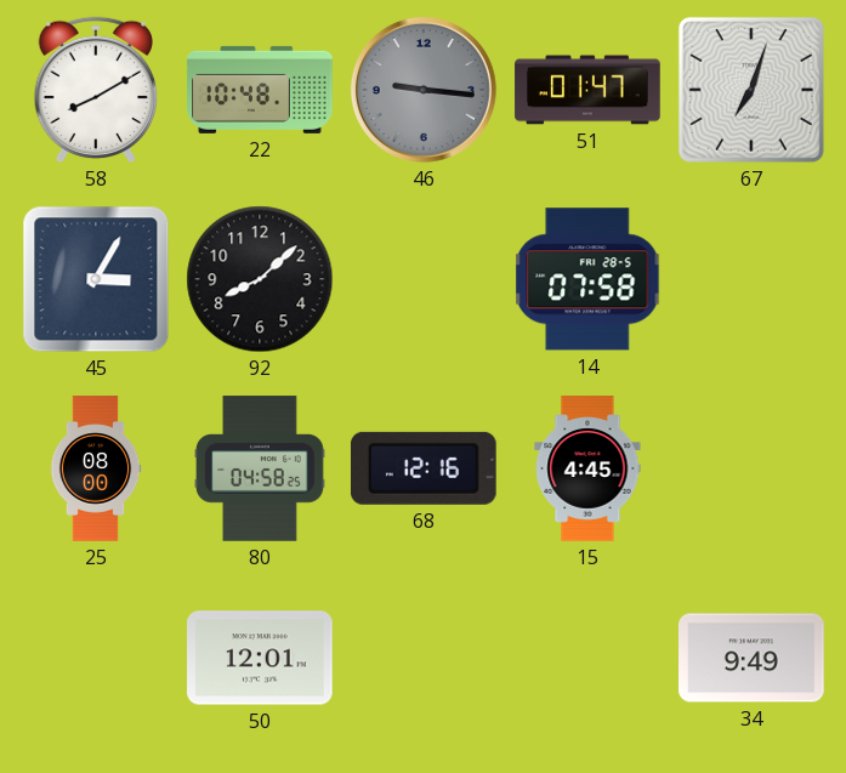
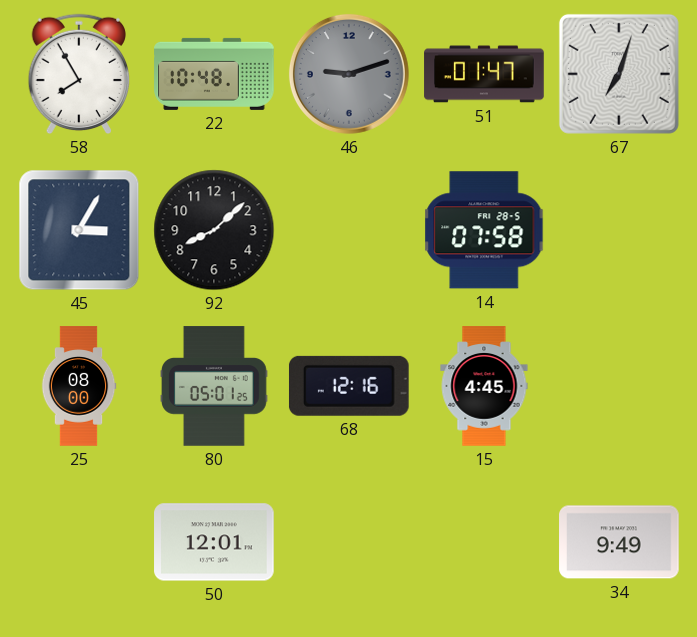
58: 8:10 -> 7:55
46: 9:16 -> 9:12
80: 04:58 -> 05:01
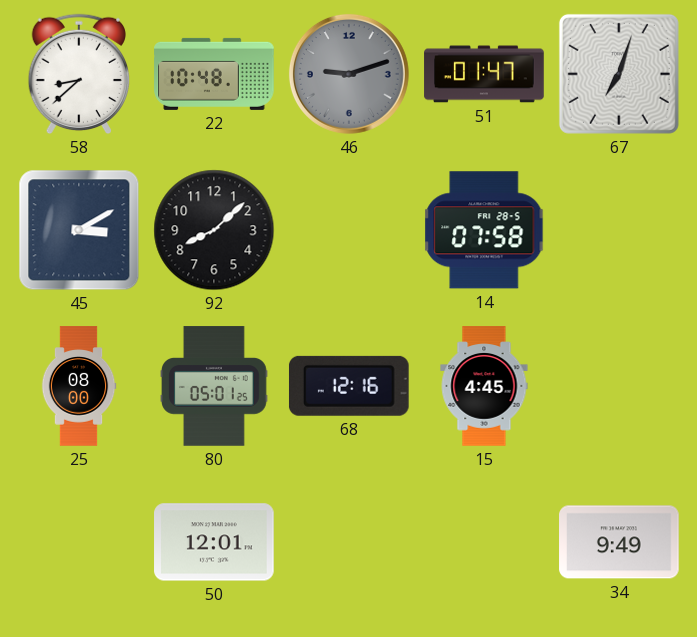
58: 7:55 -> 8:38
45: 3:05 -> 3:10
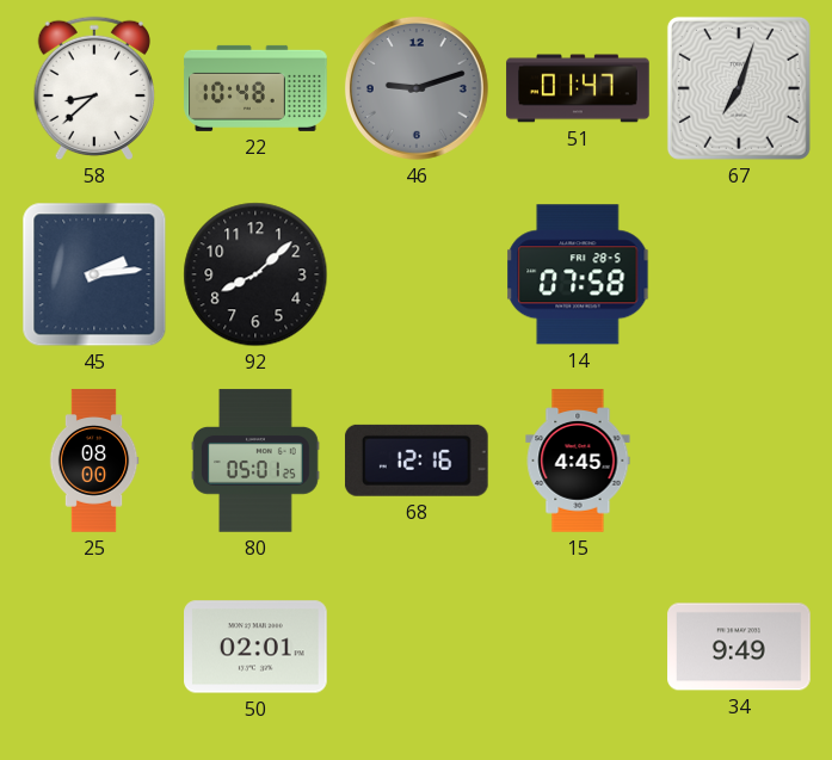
45: 3:10 -> 2:14
50: 12:01 -> 02:01
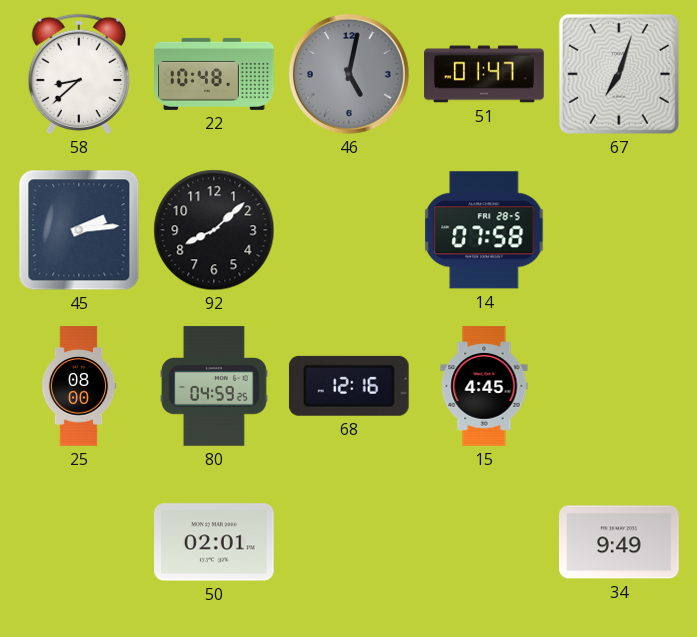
46: 9:12 -> 5:02
80: 05:01 -> 04:59
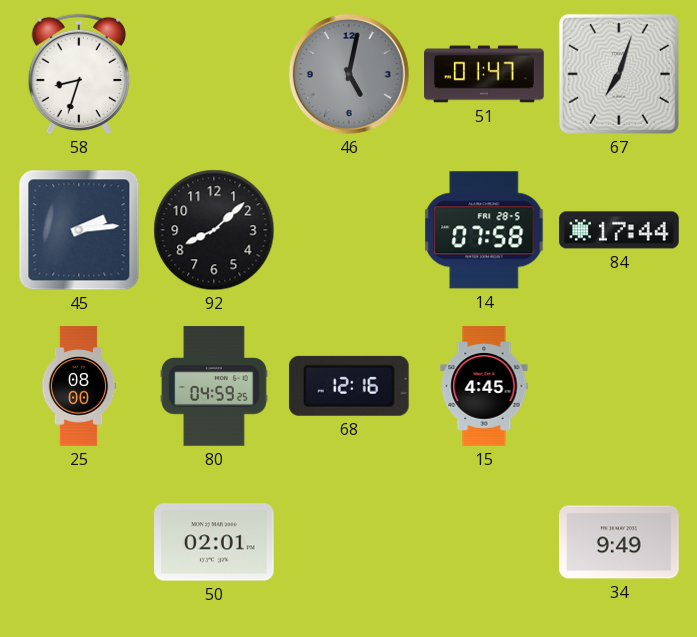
58: 8:38 -> 8:33
22: 10:48 -> none
84: none -> 17:44
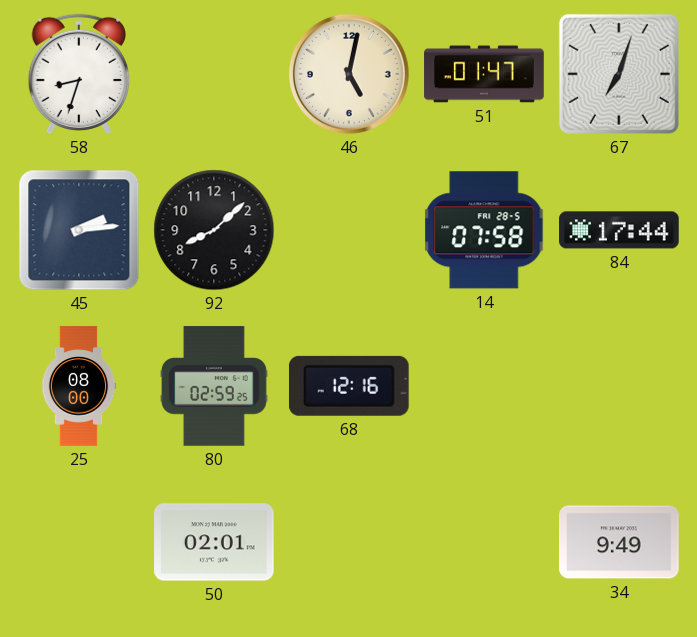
46 dial: grey -> cream
80: 04:59 -> 02:59
15: 4:45 -> none
